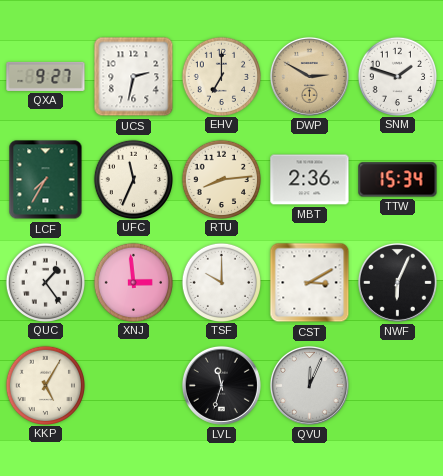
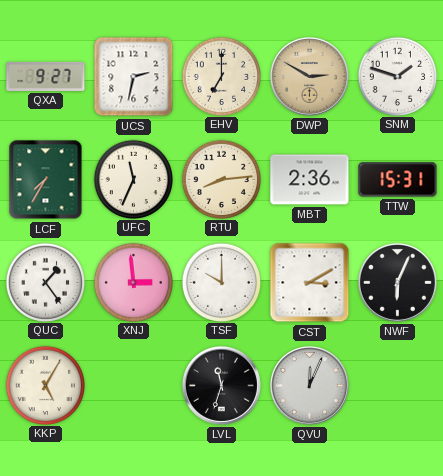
TTW: 15:34 -> 15:31
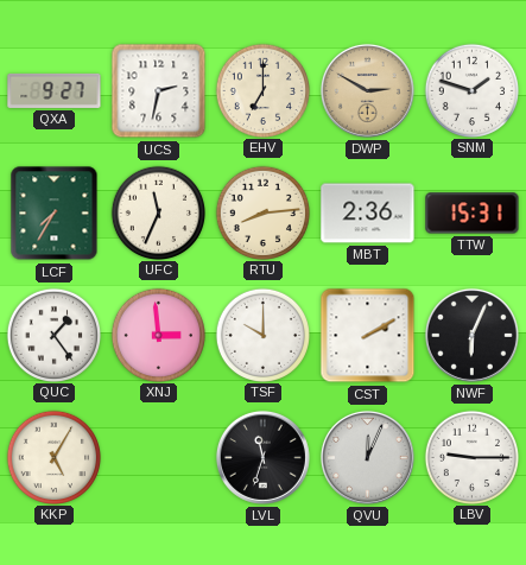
CST: 3:10 -> 2:10
LBV: none -> 9:15
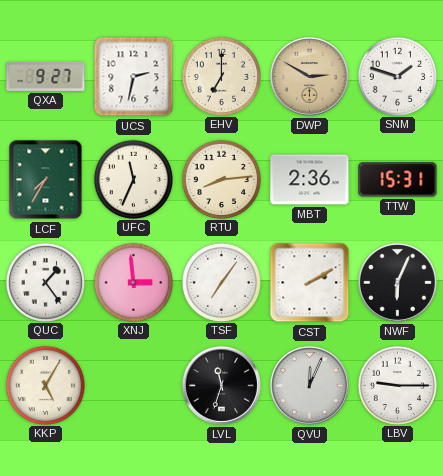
TSF: 10:00 -> 7:06
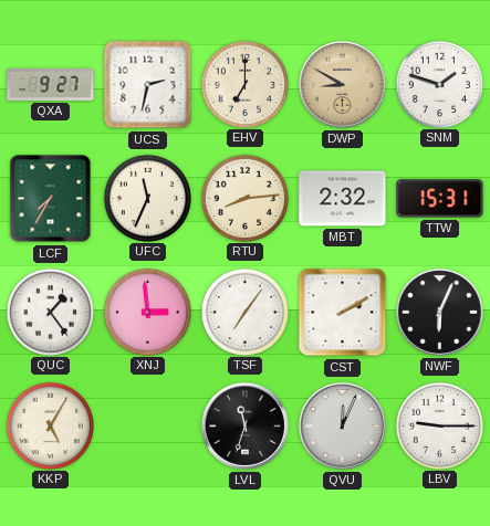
DWP: 2:50 -> 8:50
MBT: 2:36 -> 2:32
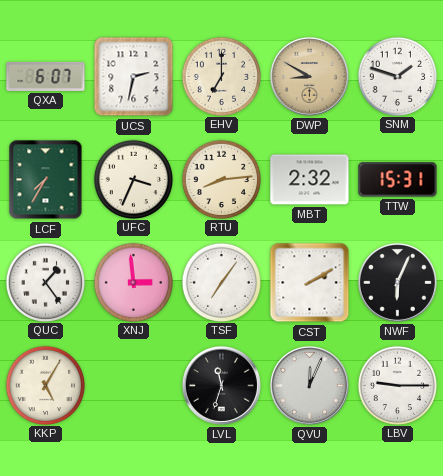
QXA: 9:27 -> 6:07
UFC: 11:34 -> 3:34
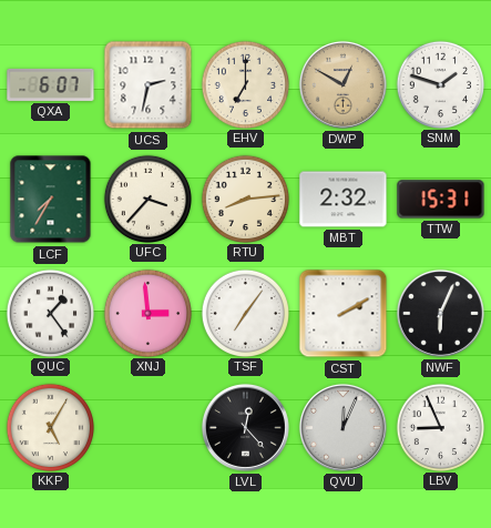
DWP: 8:50 -> 12:50
UFC: 3:34 -> 3:37
LVL: 11:33 -> 12:23
LBV: 9:15 -> 8:56
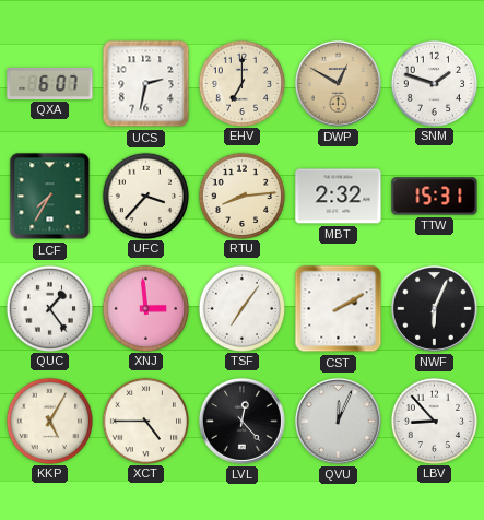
XCT: none -> 4:45
LBV: 8:56 -> 8:53
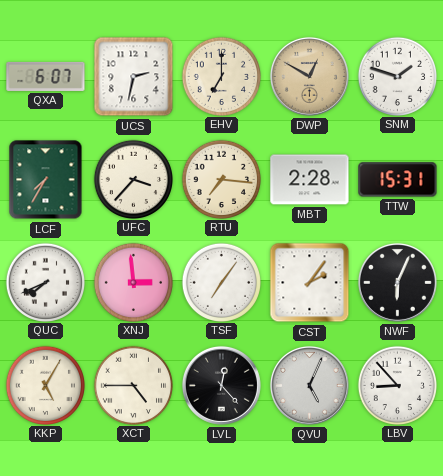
RTU: 8:14 -> 7:16
MBT: 2:32 -> 2:28
QUC: 1:24 -> 7:41
CST: 2:10 -> 2:06
QVU: 12:04 -> 5:04
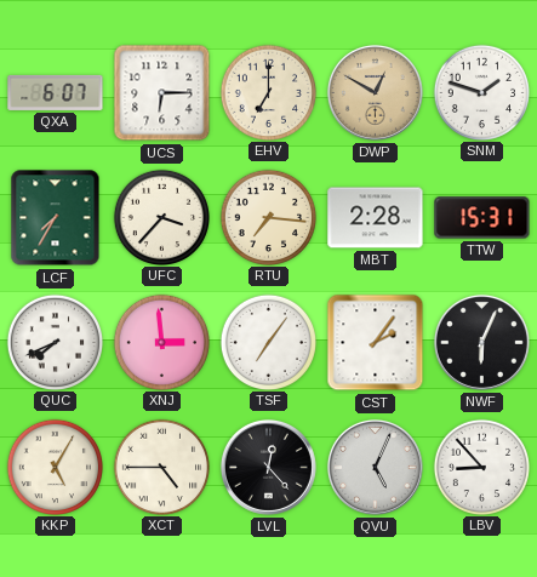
UCS: 2:32 -> 6:15
